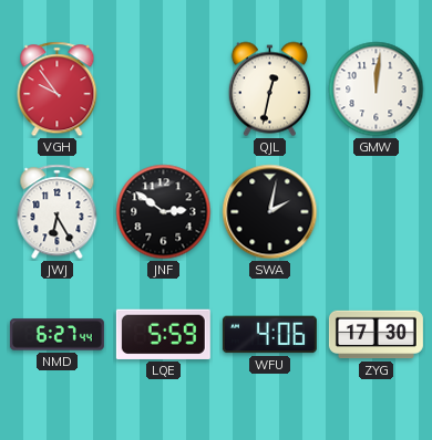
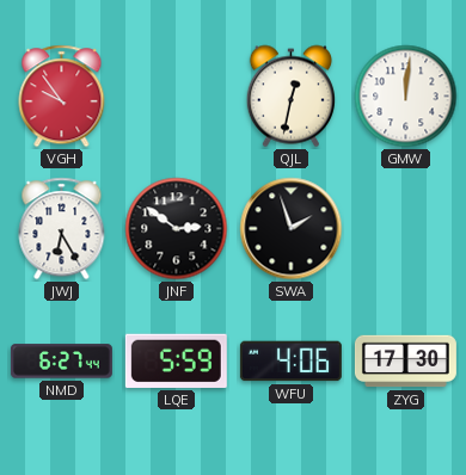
SWA: 2:02 -> 1:57
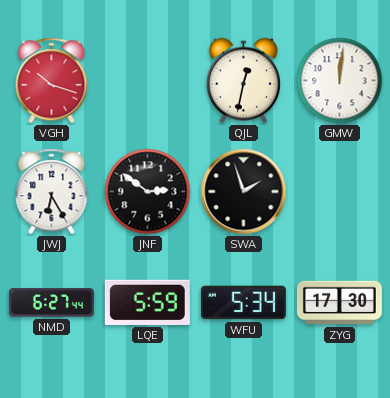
VGH: 9:54 -> 10:18
WFU: 4:06 -> 5:34
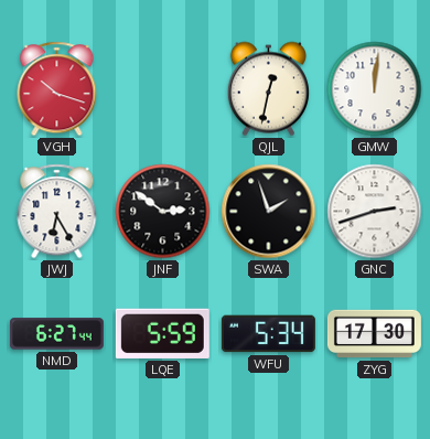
GNC: none -> 2:42
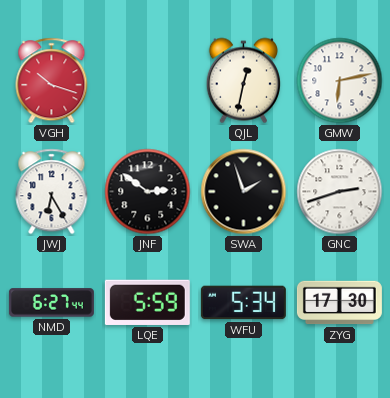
GMW: 12:01 -> 6:13
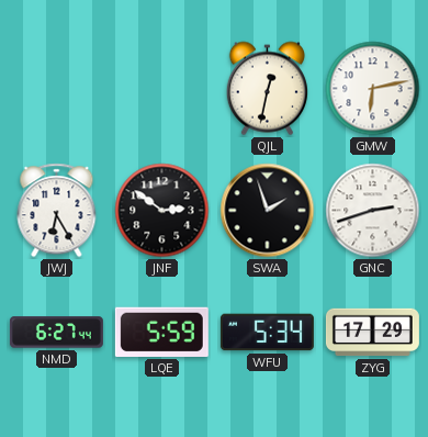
VGH: 10:18 -> none
ZYG: 17:30 -> 17:29
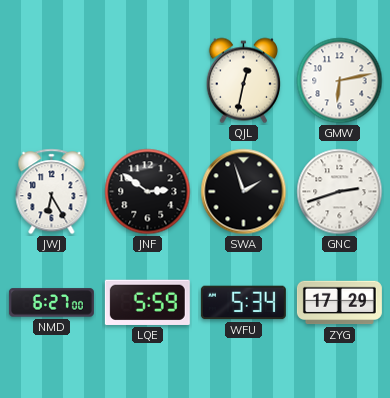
NMD: 6:27:44 -> 6:27:00
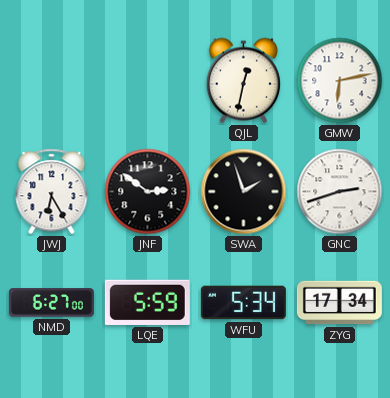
ZYG: 17:29 -> 17:34
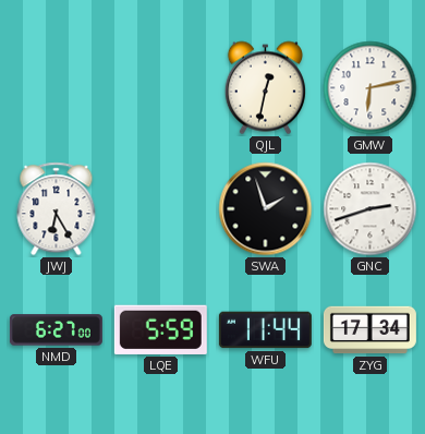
JNF: 2:51 -> none
WFU: 5:34 -> 11:44
